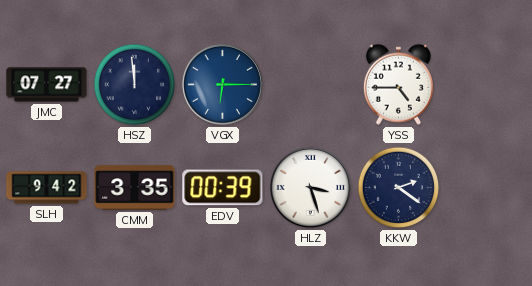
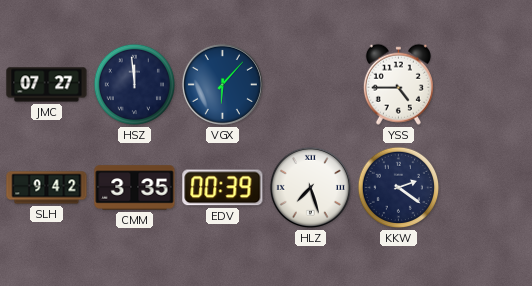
VGX: 6:15 -> 6:07
HLZ: 3:27 -> 7:27
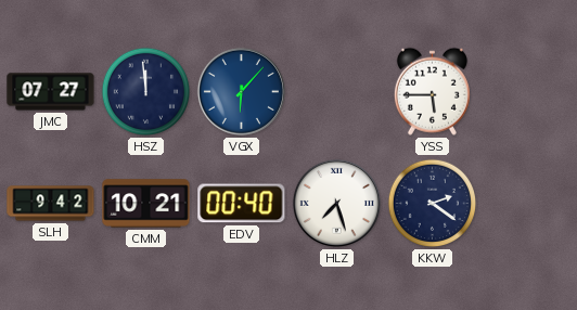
YSS: 4:45 -> 5:45
CMM: 3:35 -> 10:21
EDV: 00:39 -> 00:40
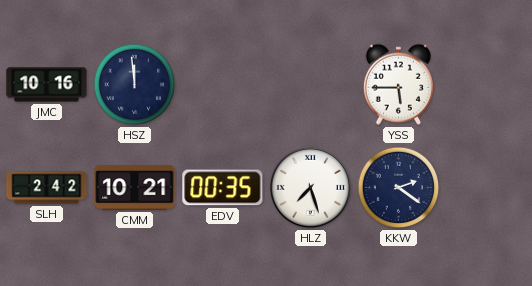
JMC: 07:27 -> 10:16
VGX: 6:07 -> none
SLH: 9:42 -> 2:42
EDV: 00:40 -> 00:35
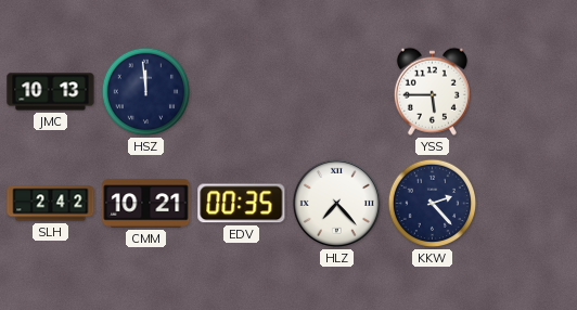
JMC: 10:16 -> 10:13
HLZ: 7:27 -> 7:23
KKW: 2:21 -> 2:23
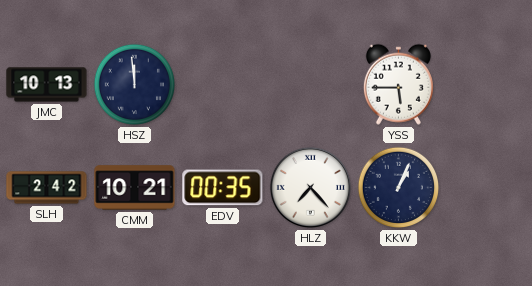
KKW: 2:23 -> 1:04
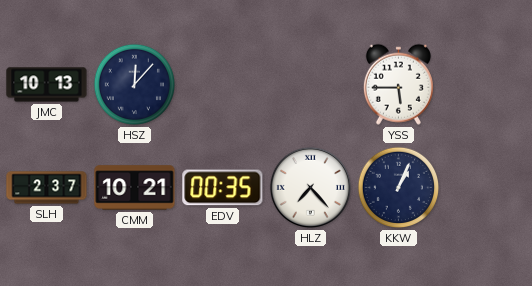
HSZ: 11:59 -> 12:07
SLH: 2:42 -> 2:37
